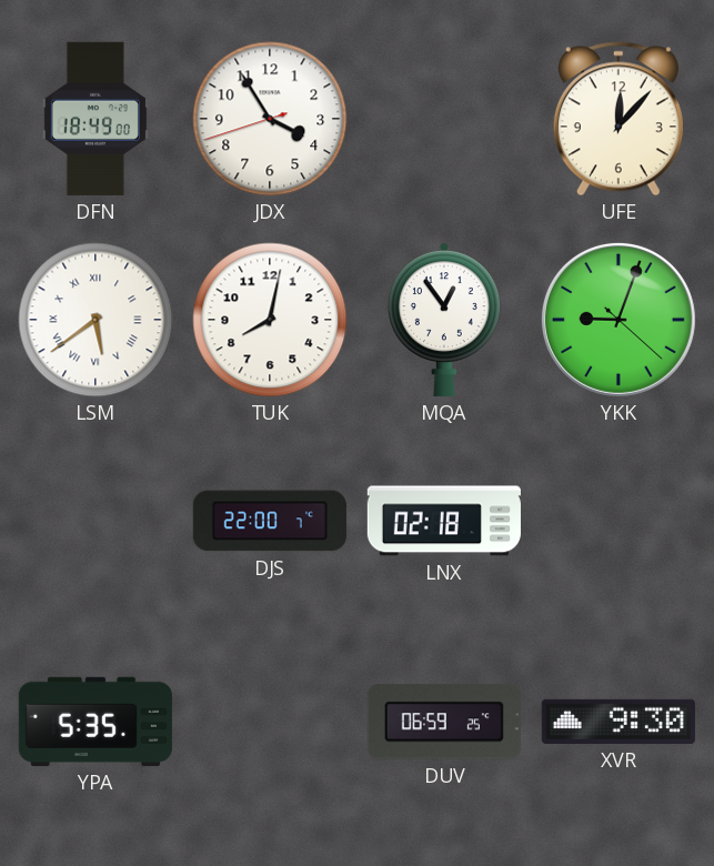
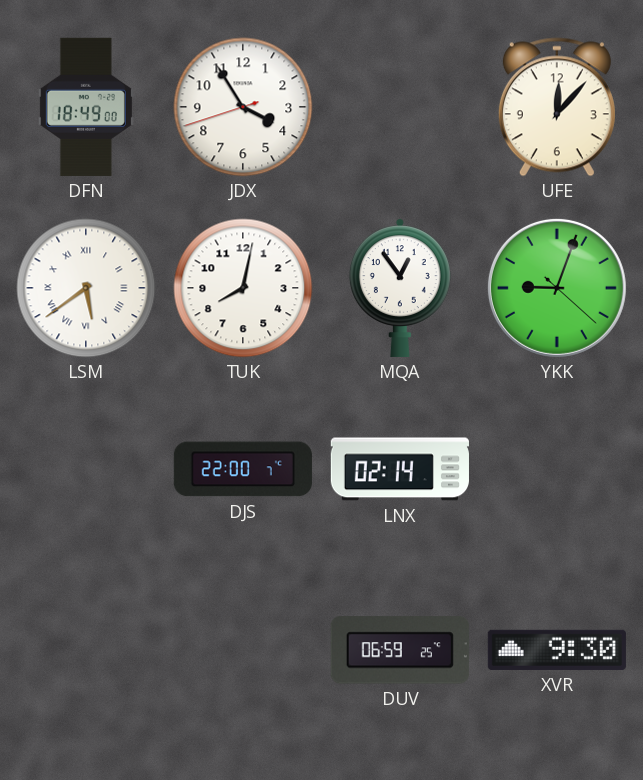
LNX: 02:18 -> 02:14
YPA: 5:35 -> none
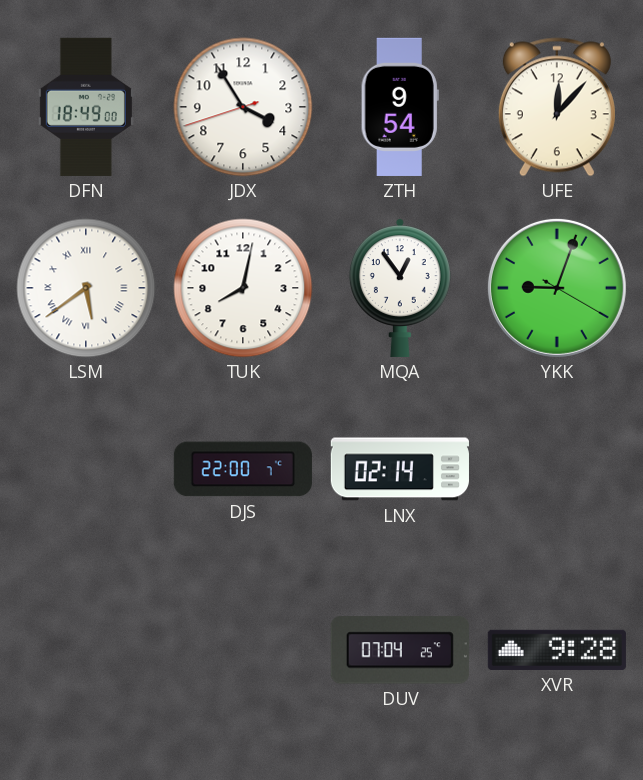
ZTH: none -> 9:54
YKK: 9:03:22 -> 9:03:20
DUV: 06:59 -> 07:04
XVR: 9:30 -> 9:28
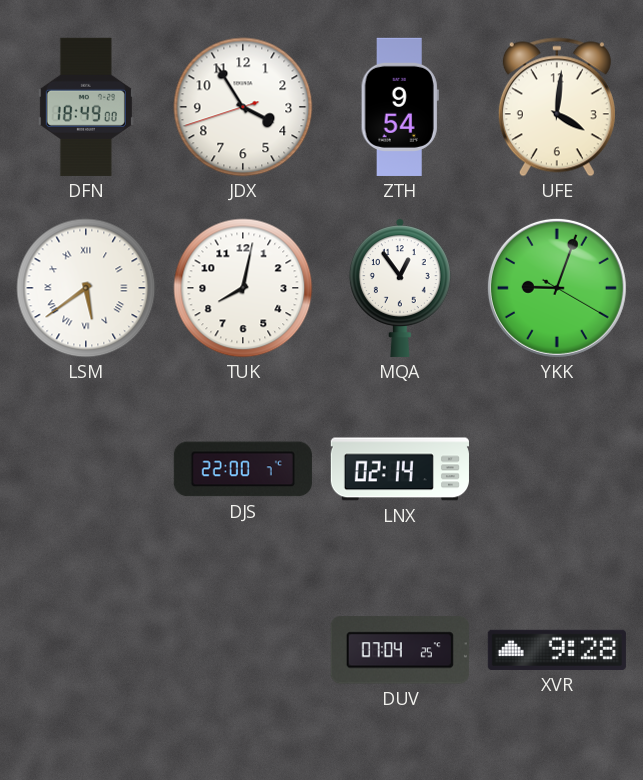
UFE: 12:07 -> 4:01
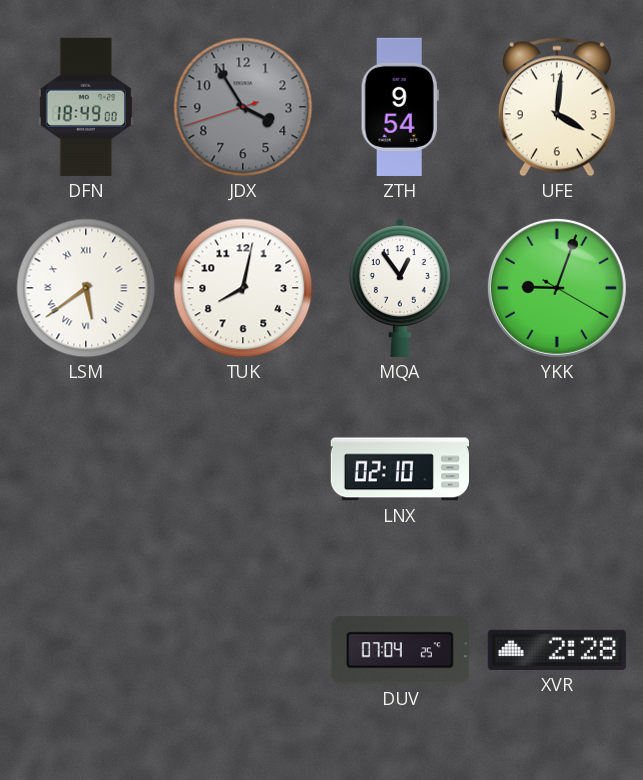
JDX dial: white -> grey
DJS: 22:00 -> none
LNX: 02:14 -> 02:10
XVR: 9:28 -> 2:28
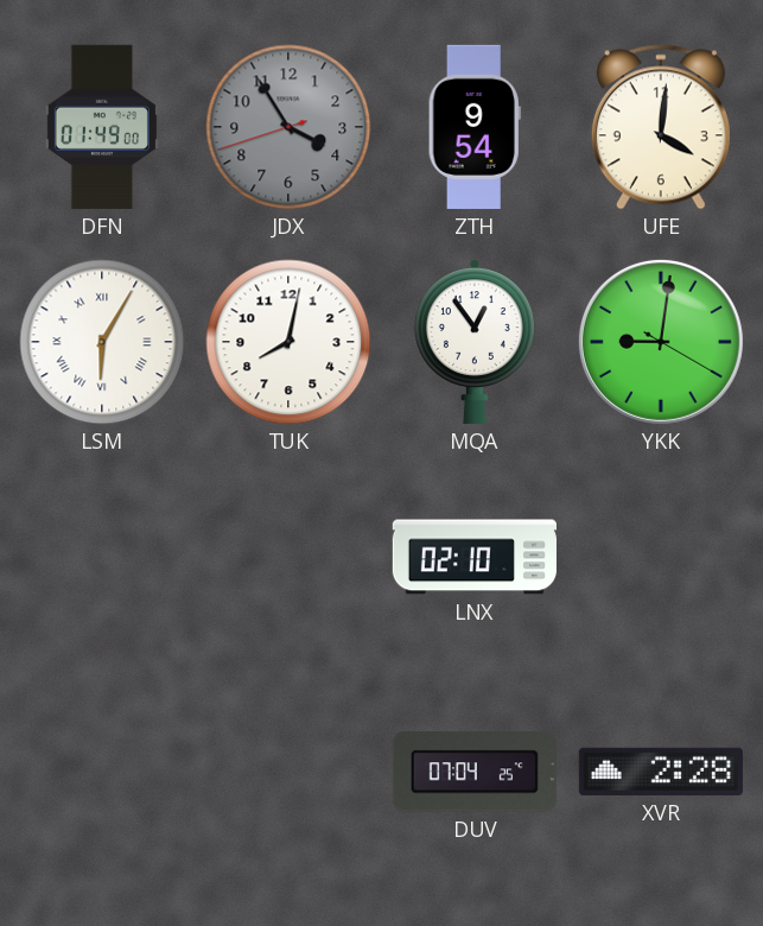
DFN: 18:49 -> 01:49
LSM: 5:39 -> 6:05
YKK: 9:03 -> 9:01
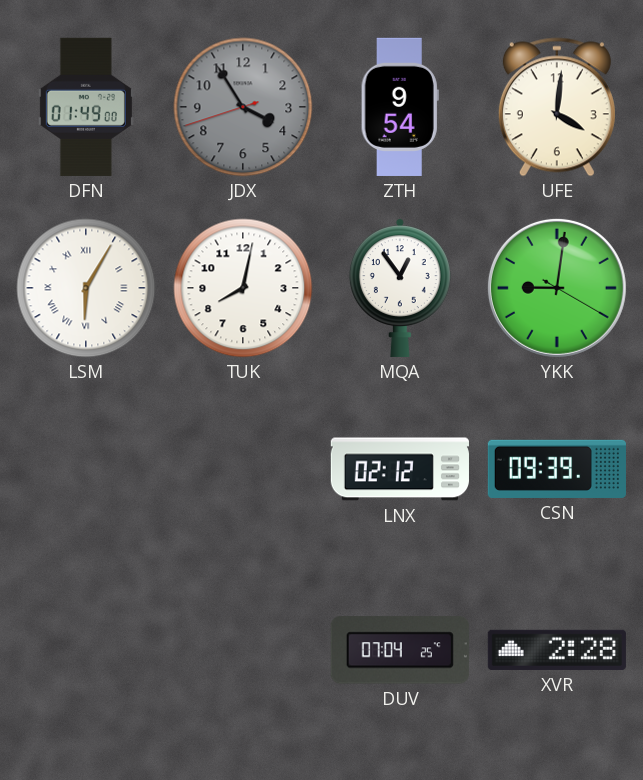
LNX: 02:10 -> 02:12
CSN: none -> 09:39
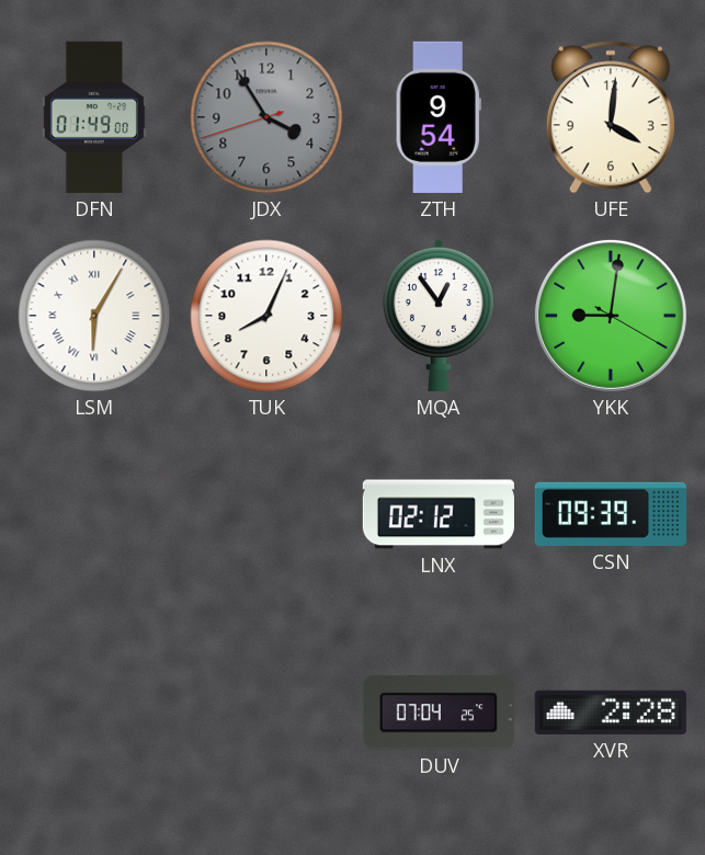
TUK: 8:02 -> 8:04
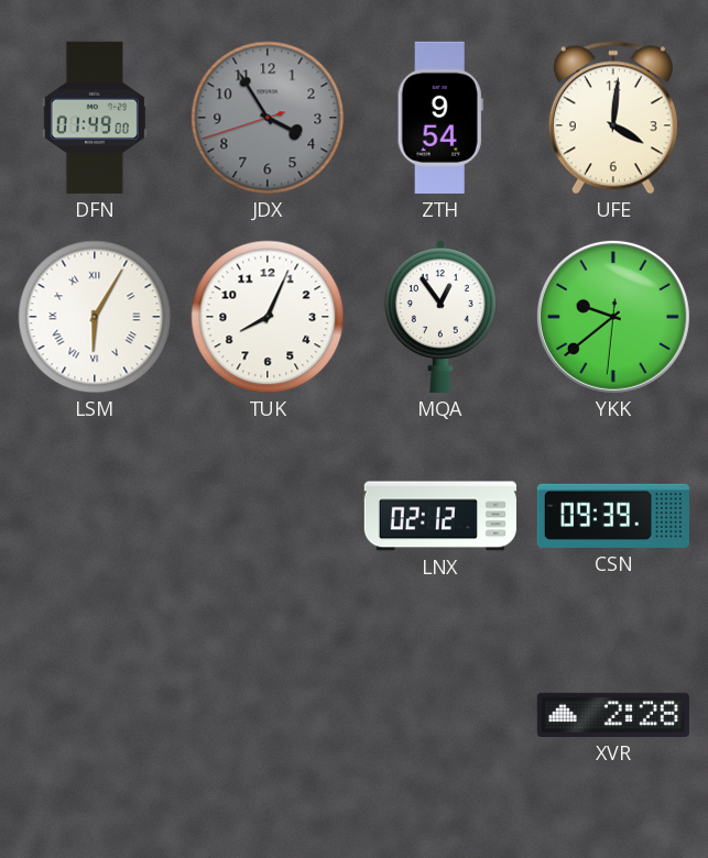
YKK: 9:01 -> 9:38
DUV: 07:04 -> none
